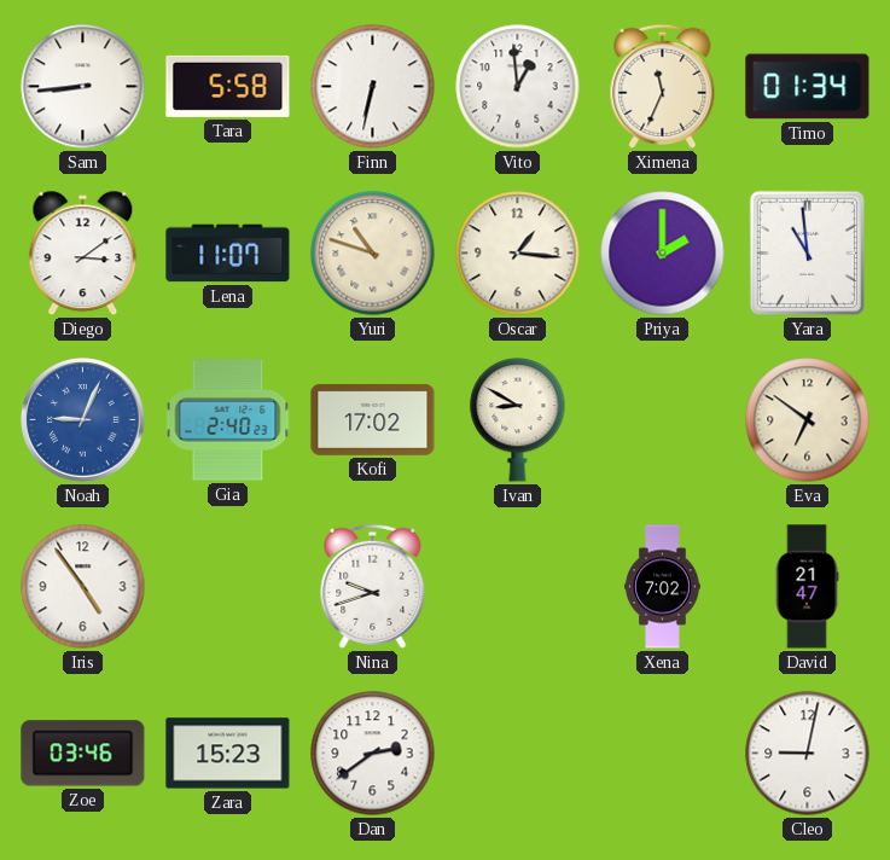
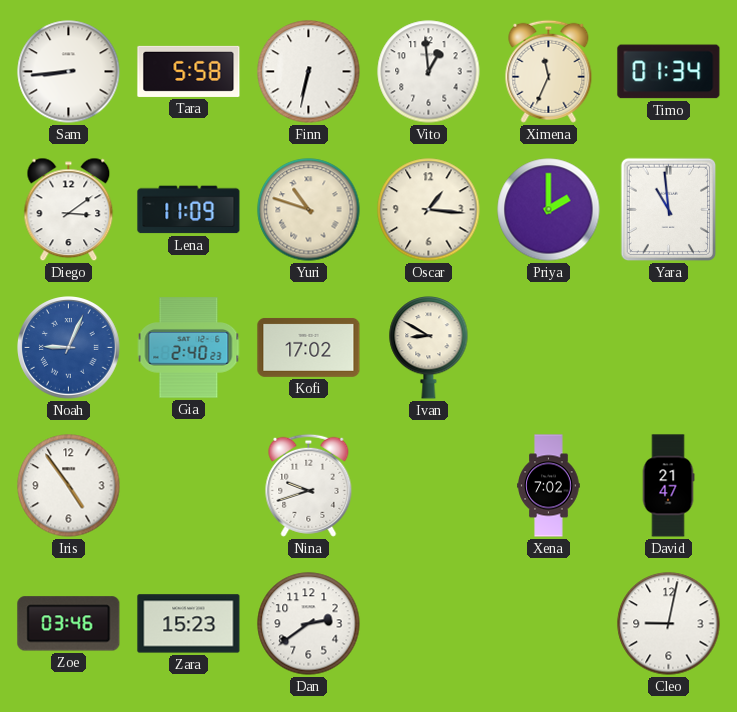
Lena: 11:07 -> 11:09
Eva: 6:51 -> none
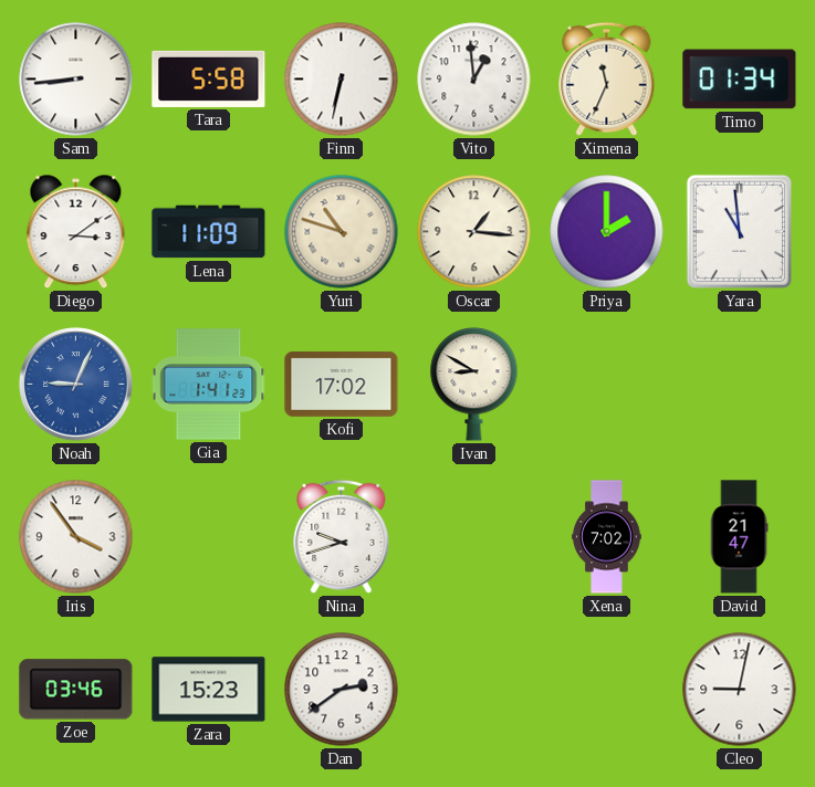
Gia: 2:40 -> 1:41
Iris: 4:54 -> 3:54
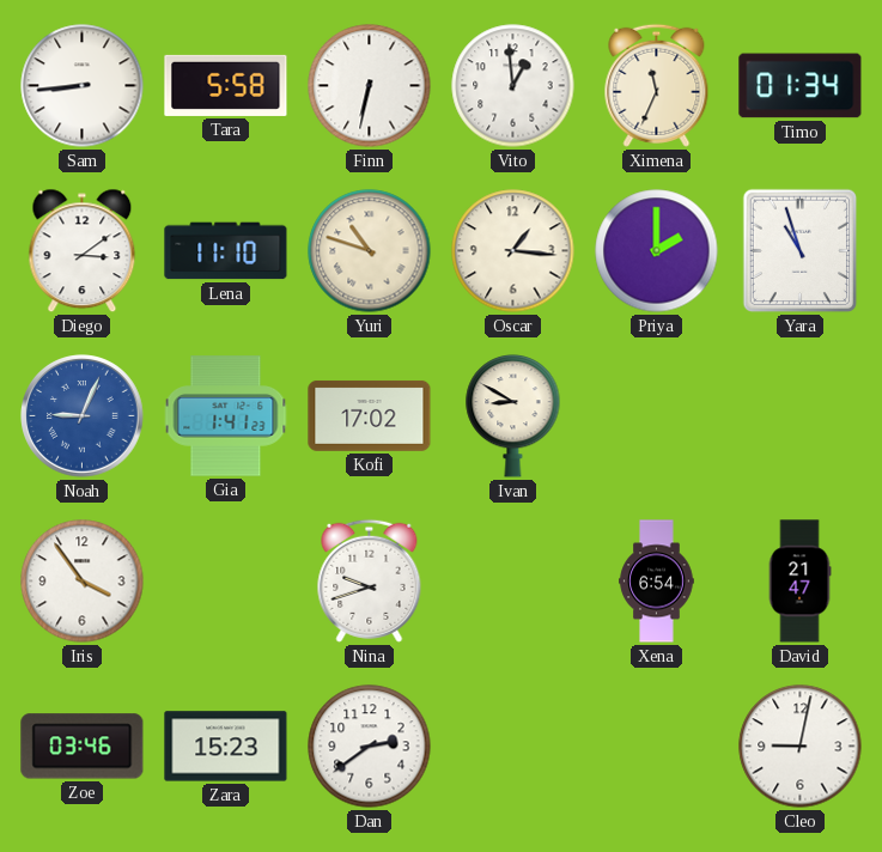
Lena: 11:09 -> 11:10
Yara: 10:59 -> 10:57
Xena: 7:02 -> 6:54
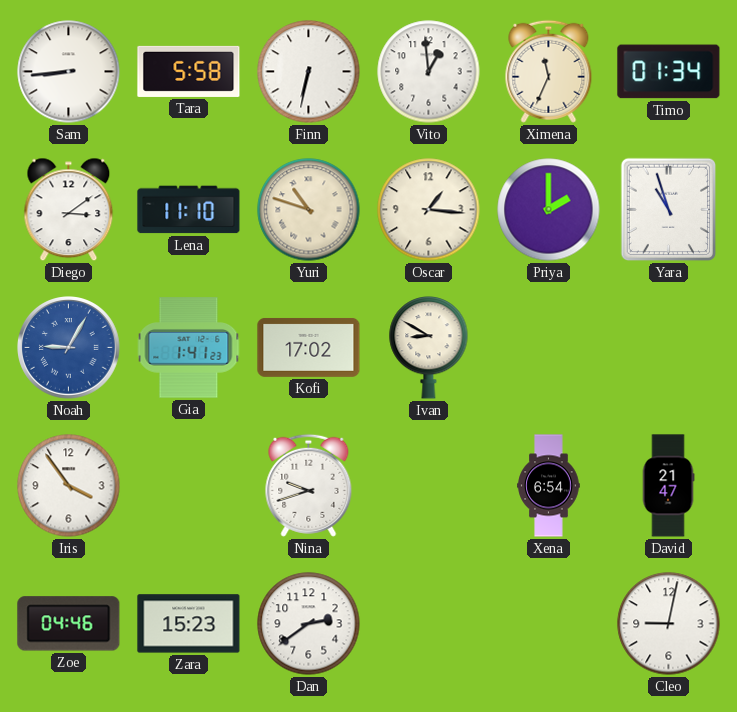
Noah: 9:04 -> 9:05
Zoe: 03:46 -> 04:46
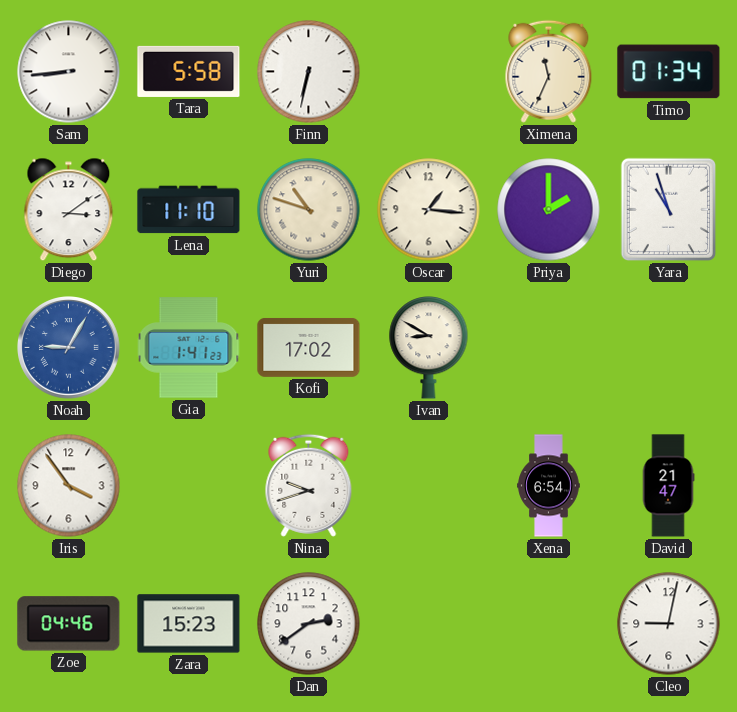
Vito: 12:59 -> none
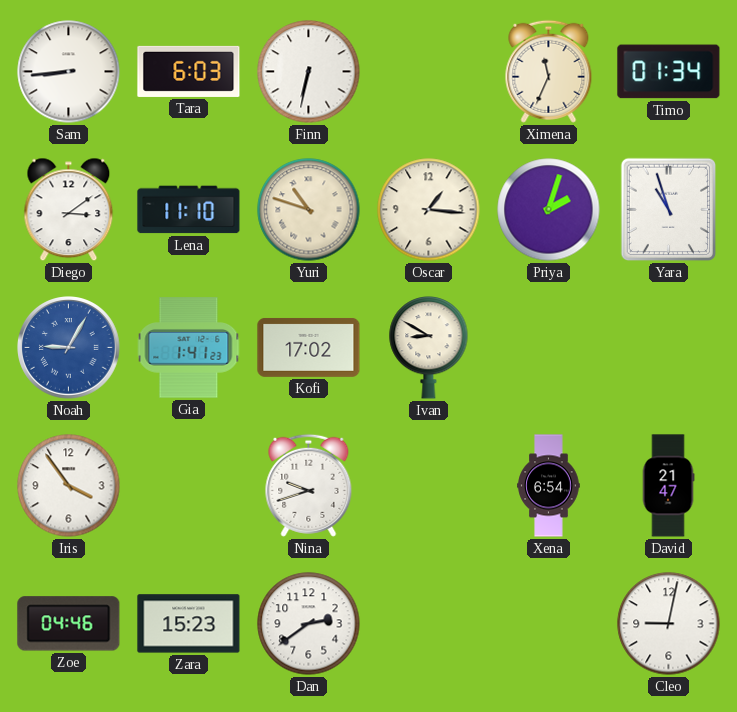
Tara: 5:58 -> 6:03
Priya: 2:00 -> 2:03
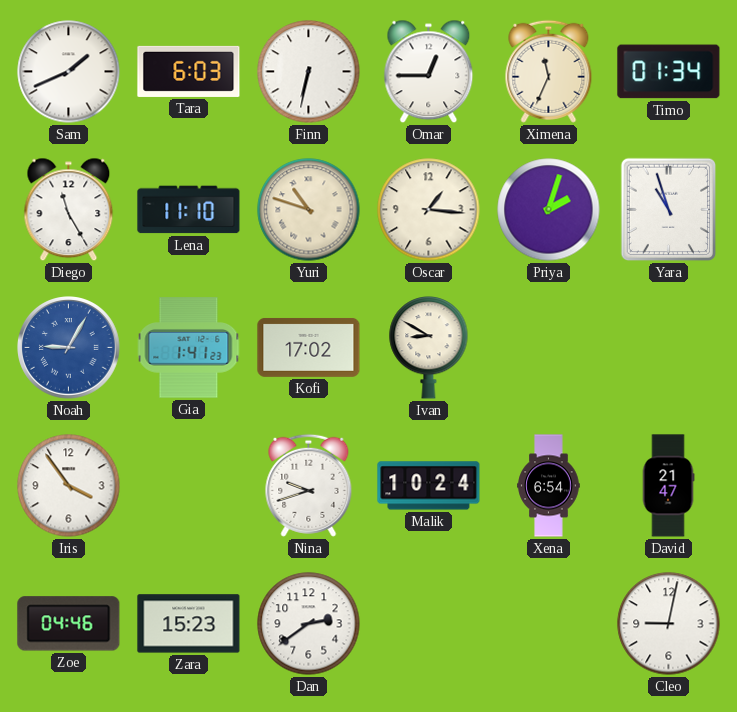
Sam: 8:44 -> 1:41
Omar: none -> 12:45
Diego: 3:09 -> 11:25
Malik: none -> 10:24
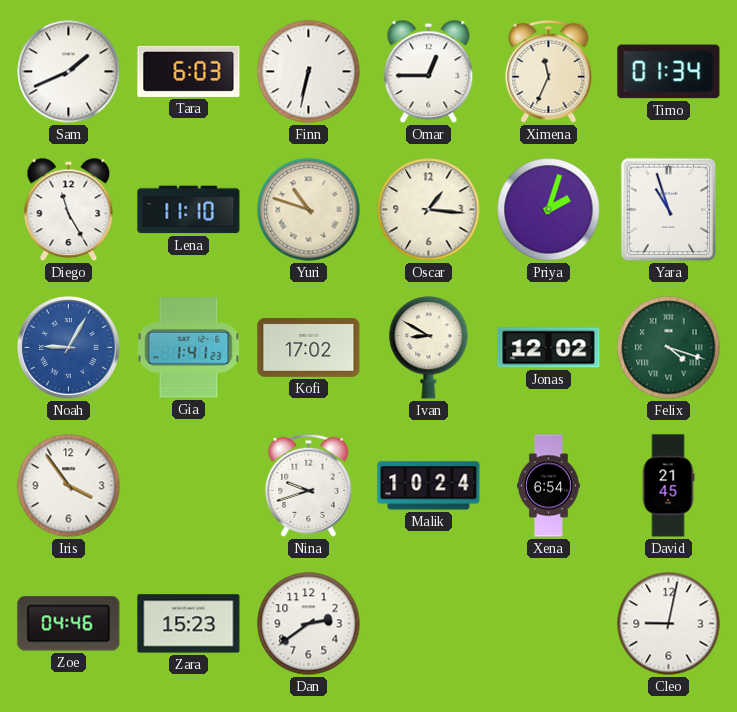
Jonas: none -> 12:02
Felix: none -> 4:18
David: 21:47 -> 21:45
